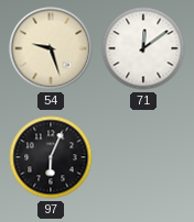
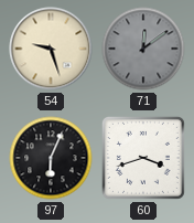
71 dial: white -> grey
60: none -> 3:42
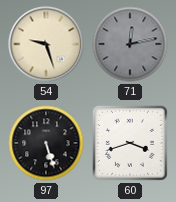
71: 12:09 -> 12:13
97: 6:04 -> 5:27
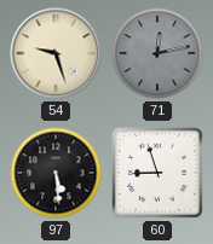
97: 5:27 -> 5:29
60: 3:42 -> 8:57
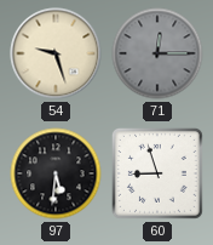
71: 12:13 -> 12:15
97: 5:29 -> 5:31
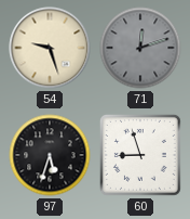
71: 12:15 -> 12:12
97: 5:31 -> 5:33
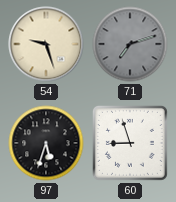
71: 12:12 -> 7:12
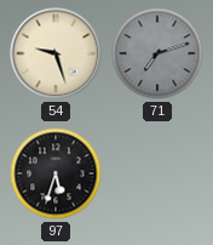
60: 8:57 -> none
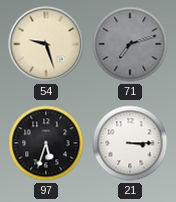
21: none -> 3:15
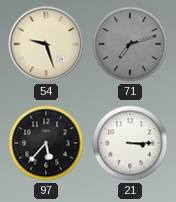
97: 5:33 -> 5:37
